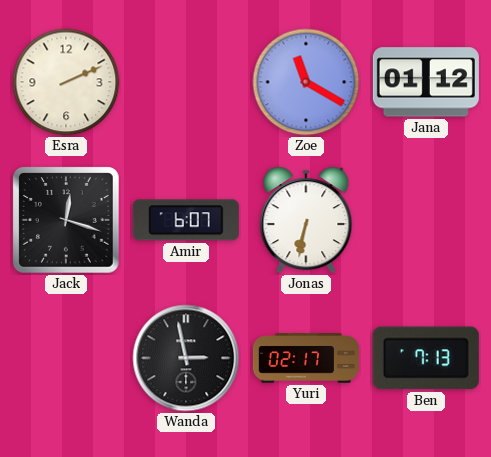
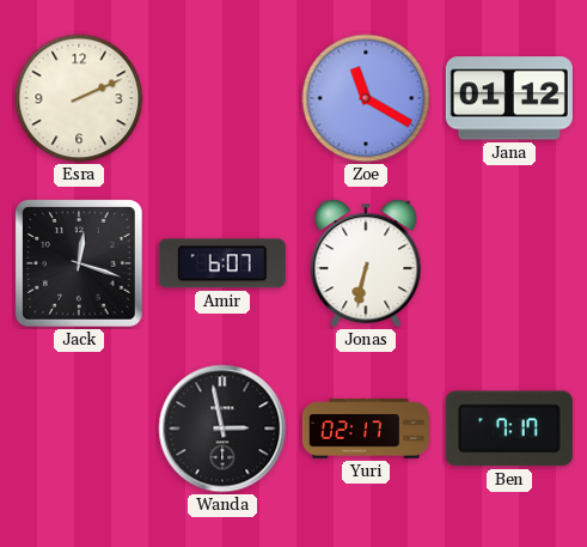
Ben: 7:13 -> 7:17
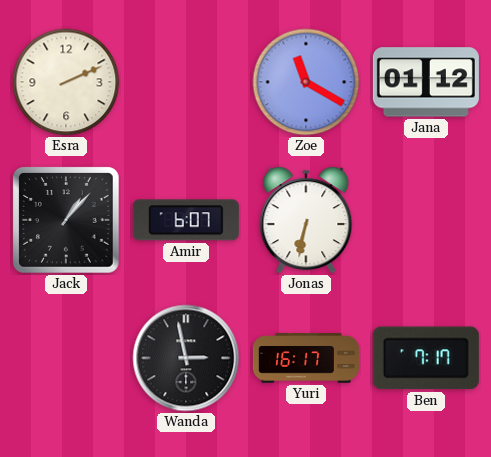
Jack: 12:18 -> 1:07
Yuri: 02:17 -> 16:17
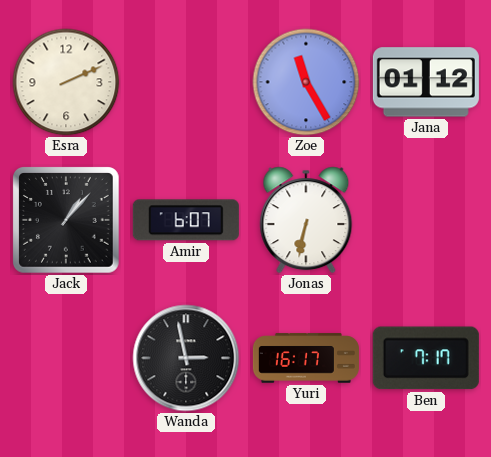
Zoe: 11:20 -> 11:25
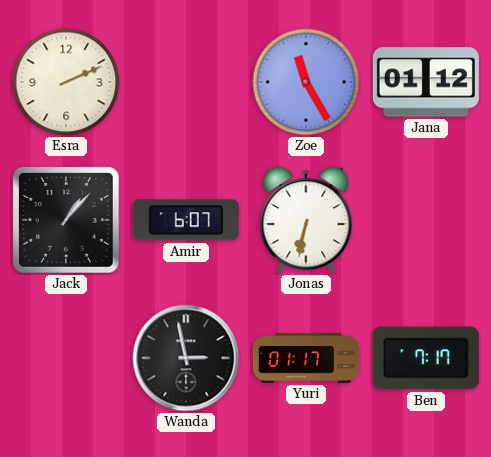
Yuri: 16:17 -> 01:17
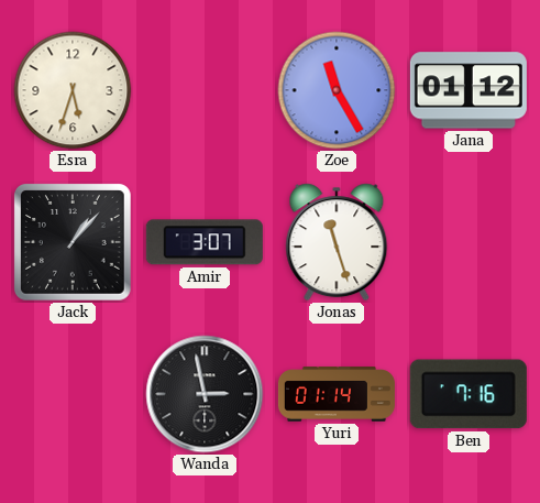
Esra: 2:11 -> 5:33
Amir: 6:07 -> 3:07
Jonas: 6:32 -> 11:27
Yuri: 01:17 -> 01:14
Ben: 7:17 -> 7:16
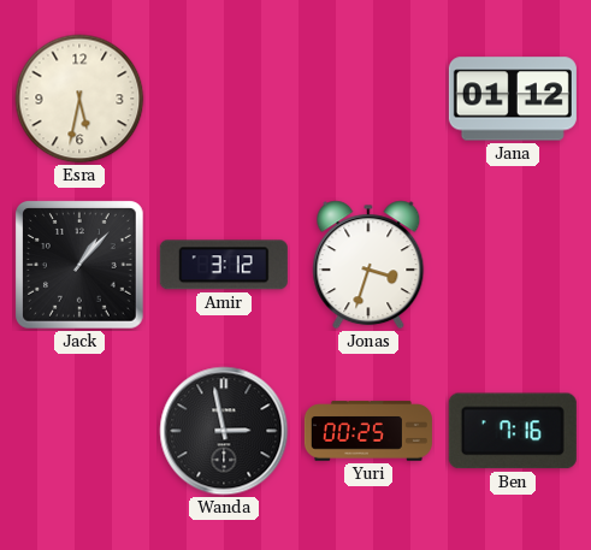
Esra: 5:33 -> 5:32
Zoe: 11:25 -> none
Amir: 3:07 -> 3:12
Jonas: 11:27 -> 3:33
Yuri: 01:14 -> 00:25
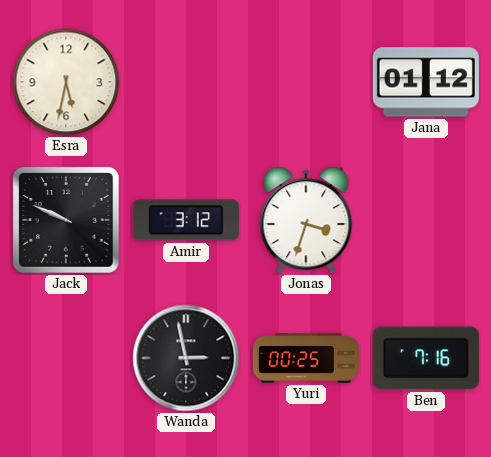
Jack: 1:07 -> 9:49
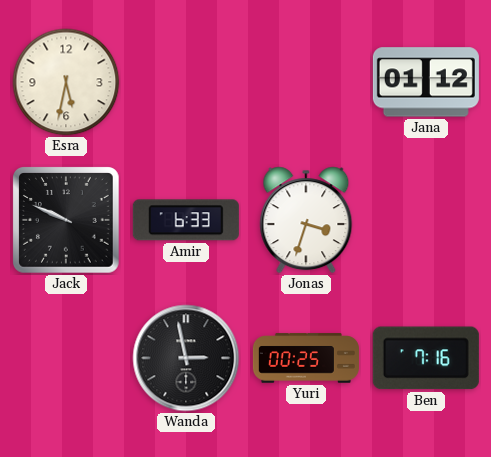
Amir: 3:12 -> 6:33
